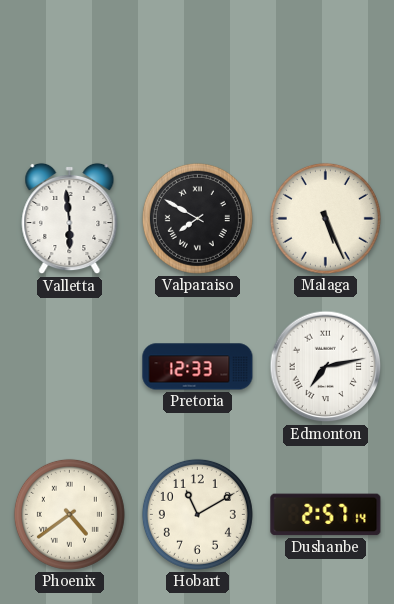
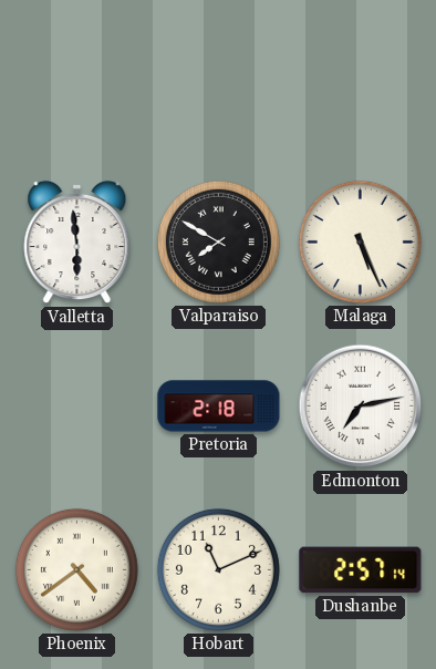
Pretoria: 12:33 -> 2:18
Hobart: 11:10 -> 11:11
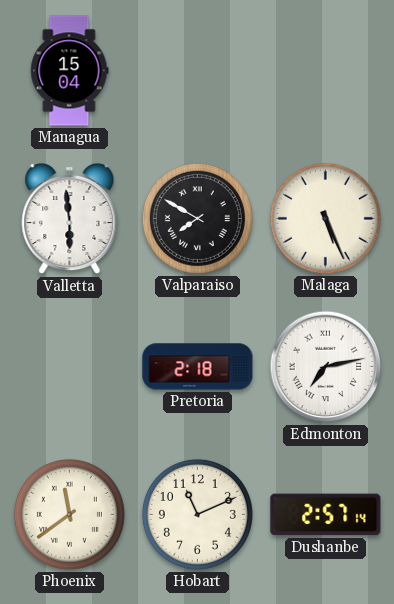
Managua: none -> 15:04
Phoenix: 4:39 -> 11:39
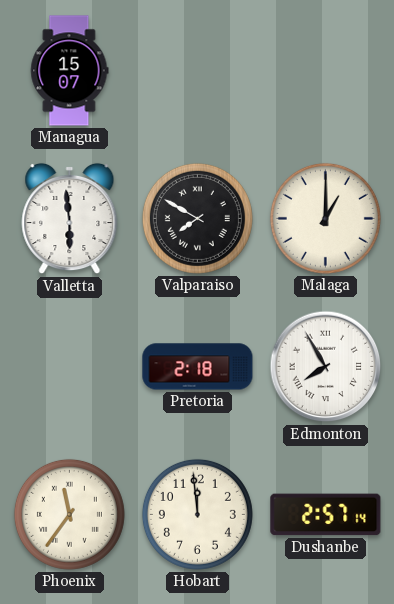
Managua: 15:04 -> 15:07
Malaga: 5:26 -> 1:00
Edmonton: 7:13 -> 7:55
Phoenix: 11:39 -> 11:36
Hobart: 11:11 -> 11:59
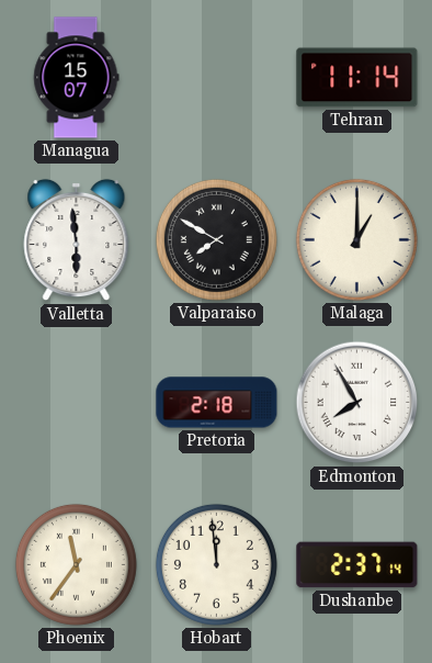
Tehran: none -> 11:14
Dushanbe: 2:57 -> 2:37
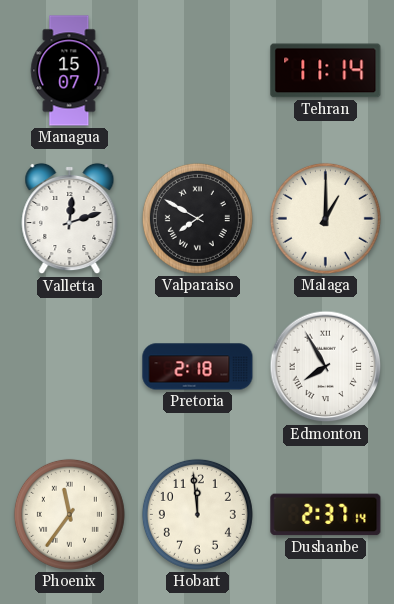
Valletta: 5:59 -> 12:12
